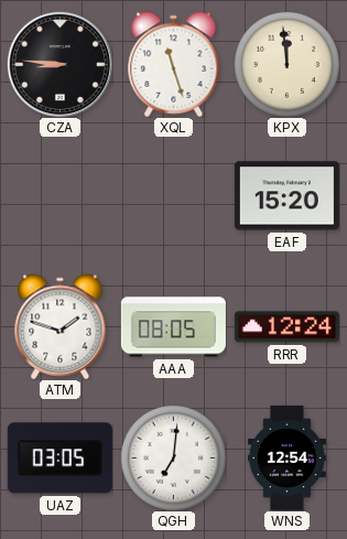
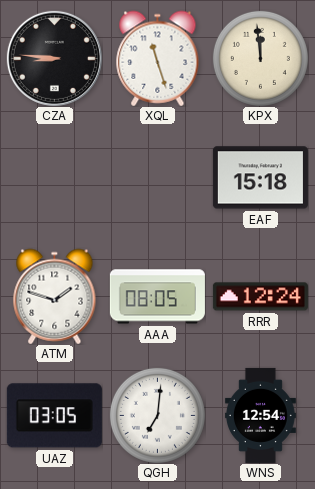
EAF: 15:20 -> 15:18
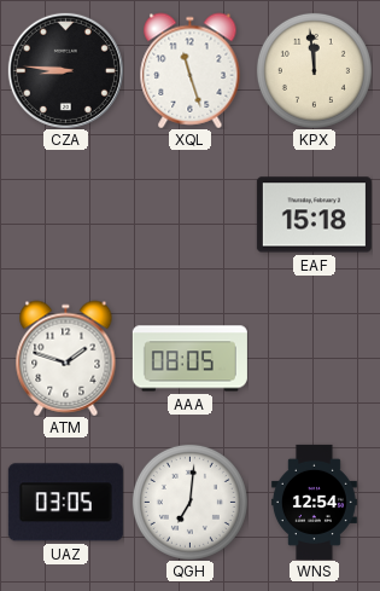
RRR: 12:24 -> none
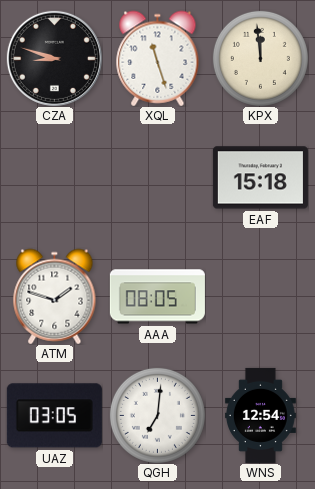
CZA: 8:46 -> 8:48
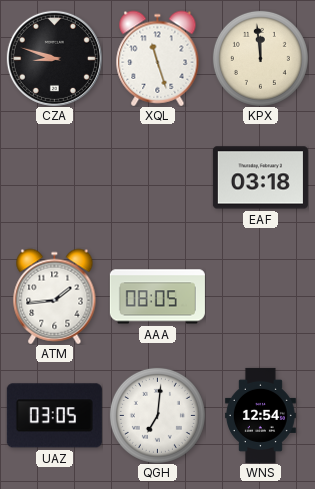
EAF: 15:18 -> 03:18
ATM: 1:48 -> 1:44
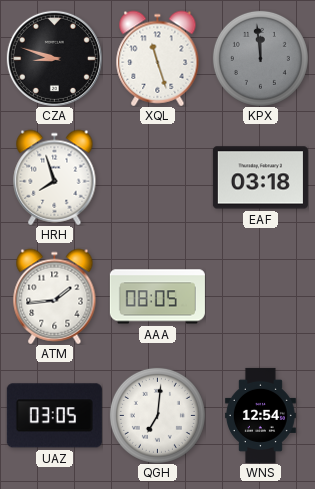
KPX dial: cream -> grey
HRH: none -> 7:57
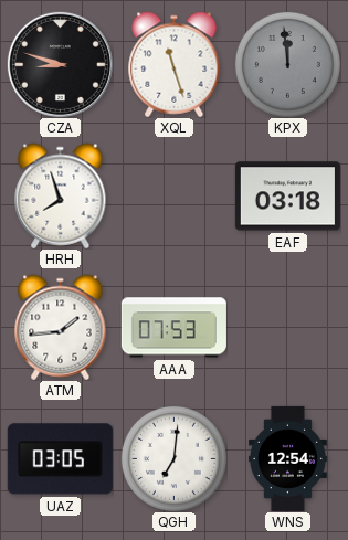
AAA: 08:05 -> 07:53
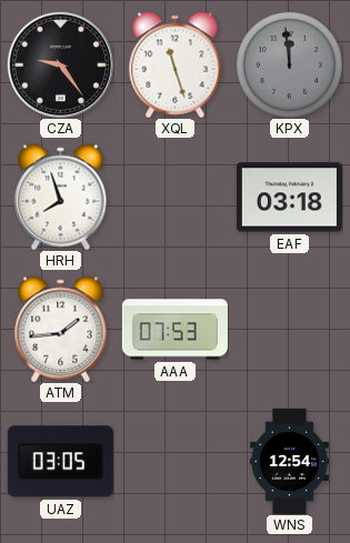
CZA: 8:48 -> 9:24
QGH: 7:01 -> none
